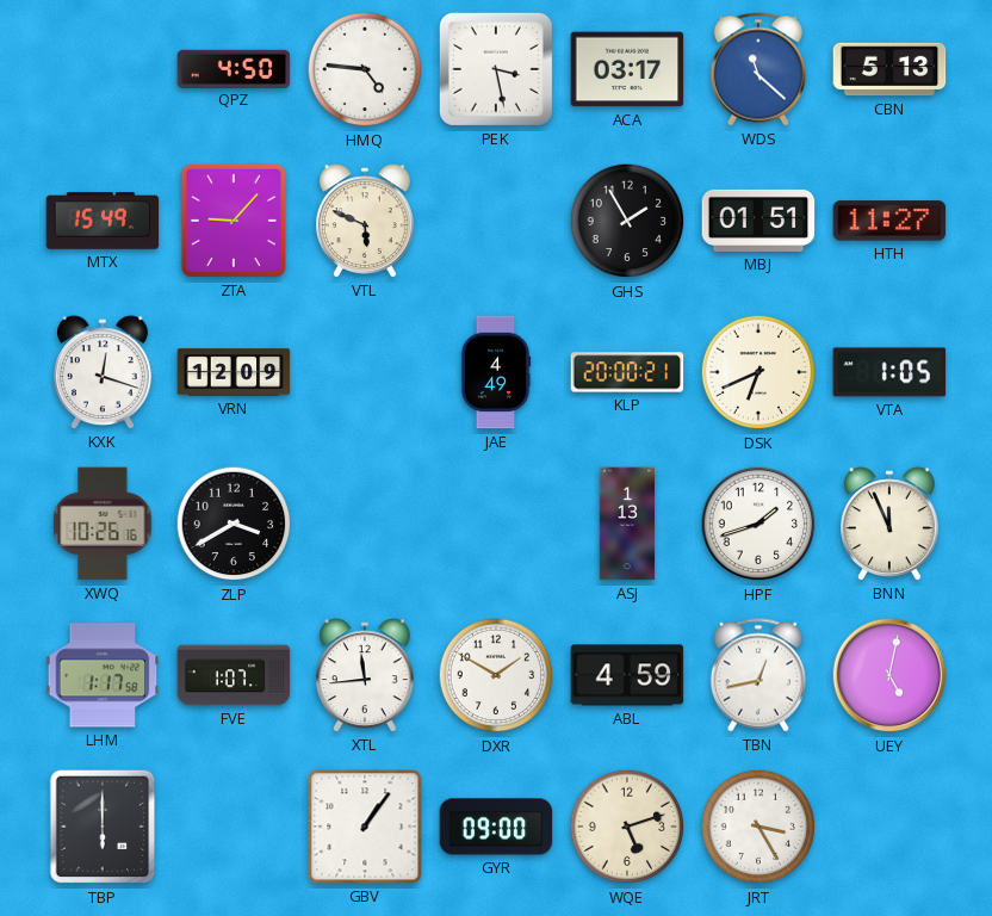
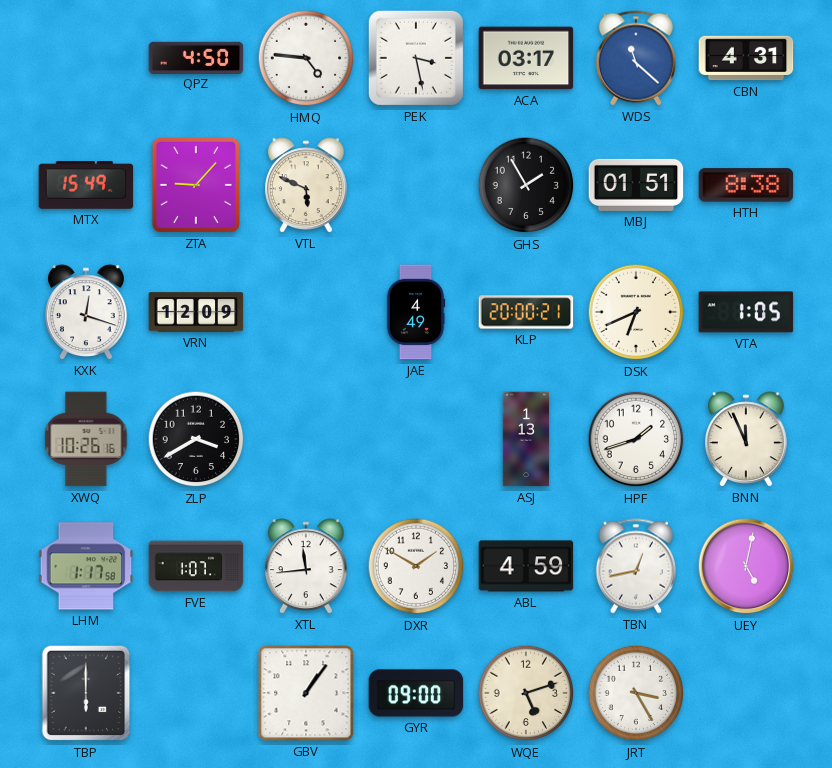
CBN: 5:13 -> 4:31
HTH: 11:27 -> 8:38
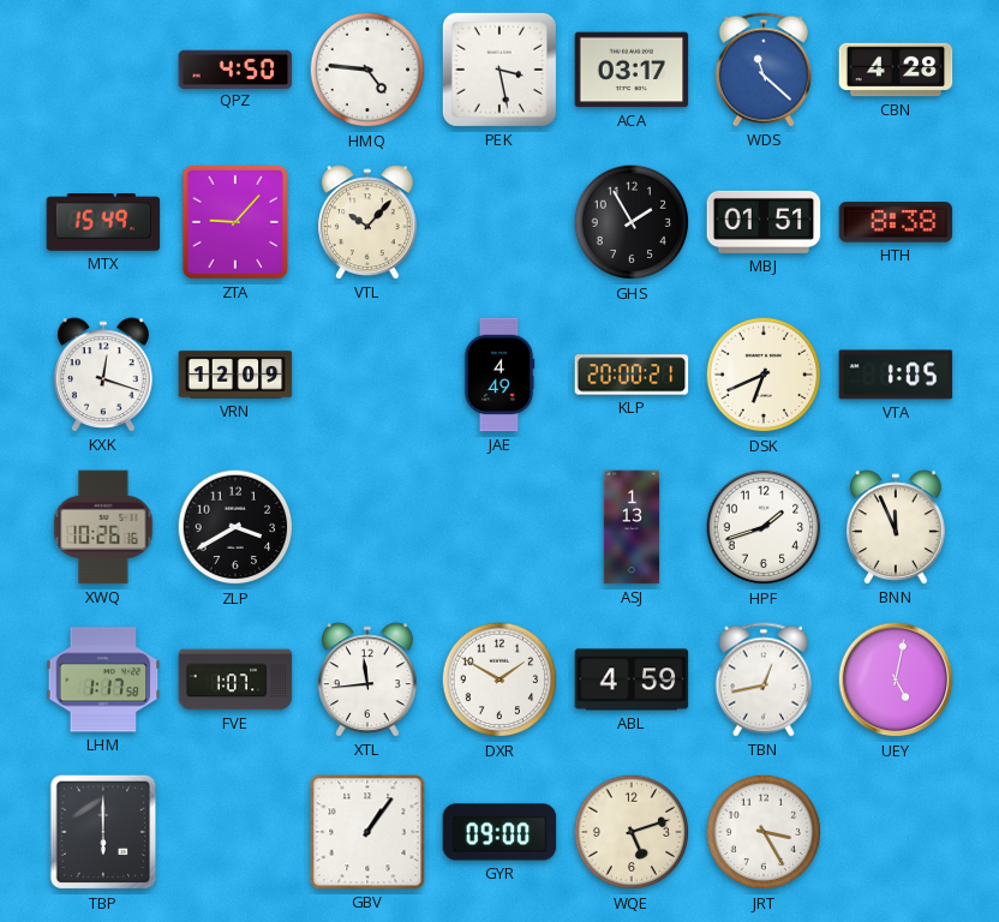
CBN: 4:31 -> 4:28
VTL: 5:49 -> 10:07
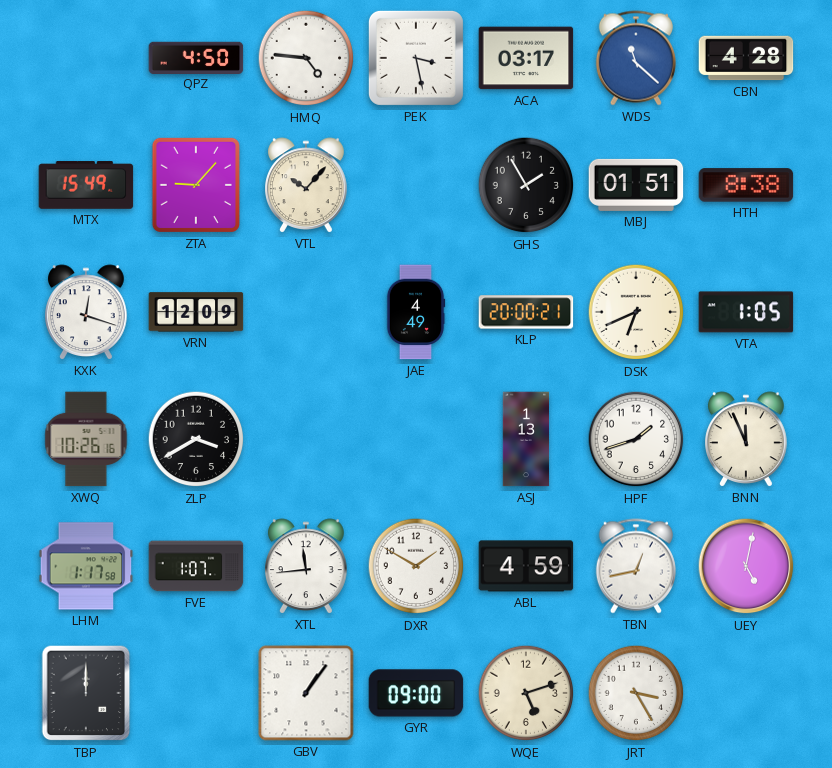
TBP: 6:00 -> 12:00
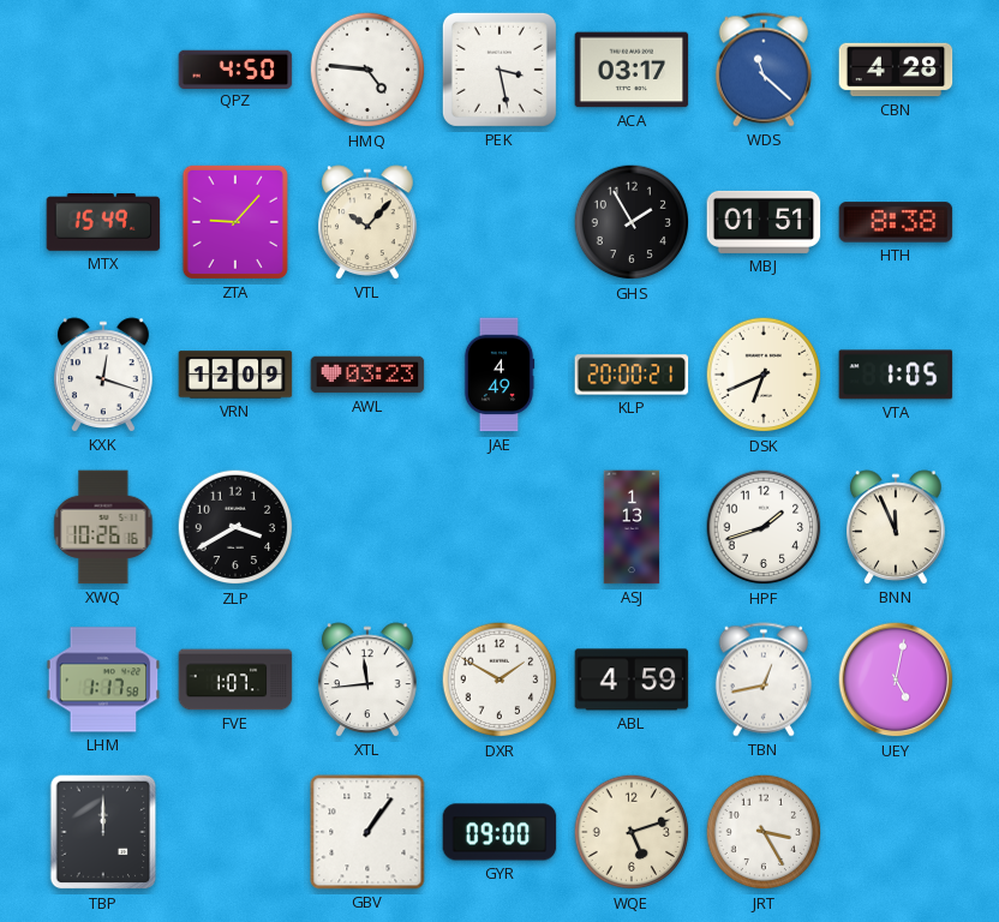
AWL: none -> 03:23
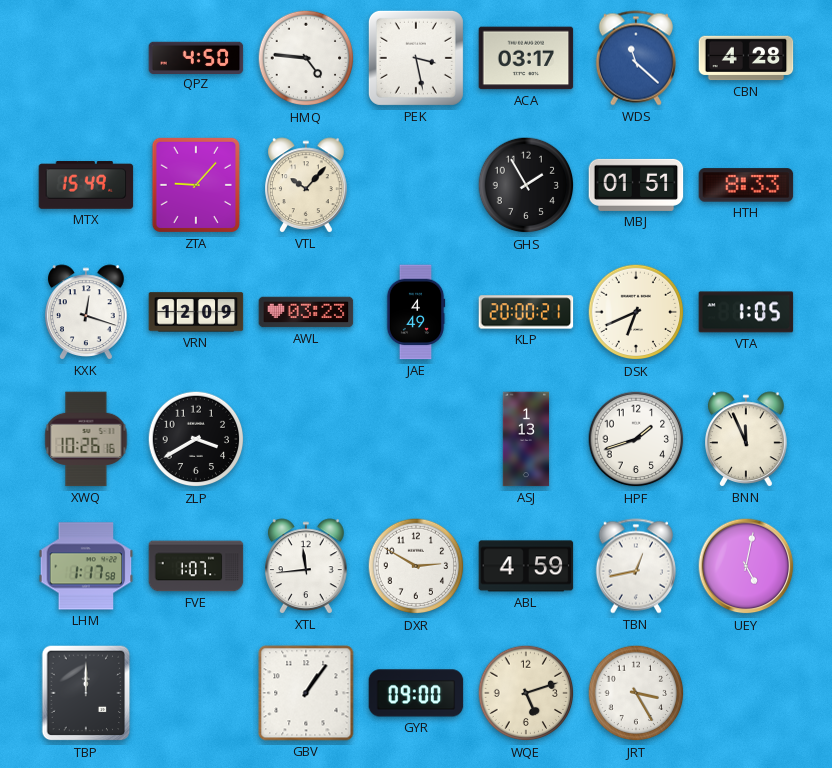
HTH: 8:38 -> 8:33
DXR: 1:50 -> 2:50
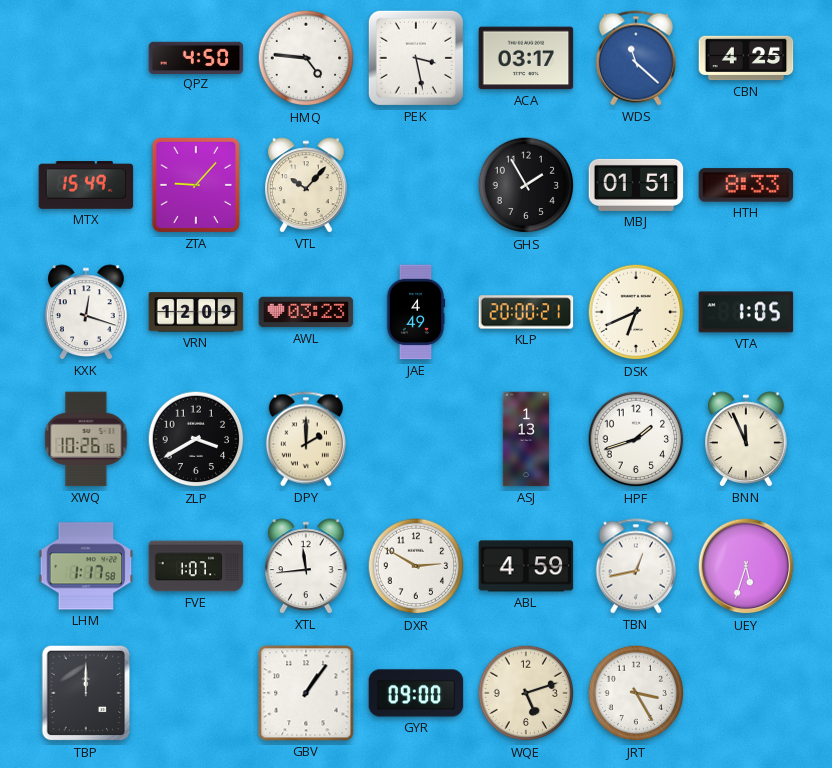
CBN: 4:28 -> 4:25
DPY: none -> 2:00
UEY: 5:02 -> 5:33
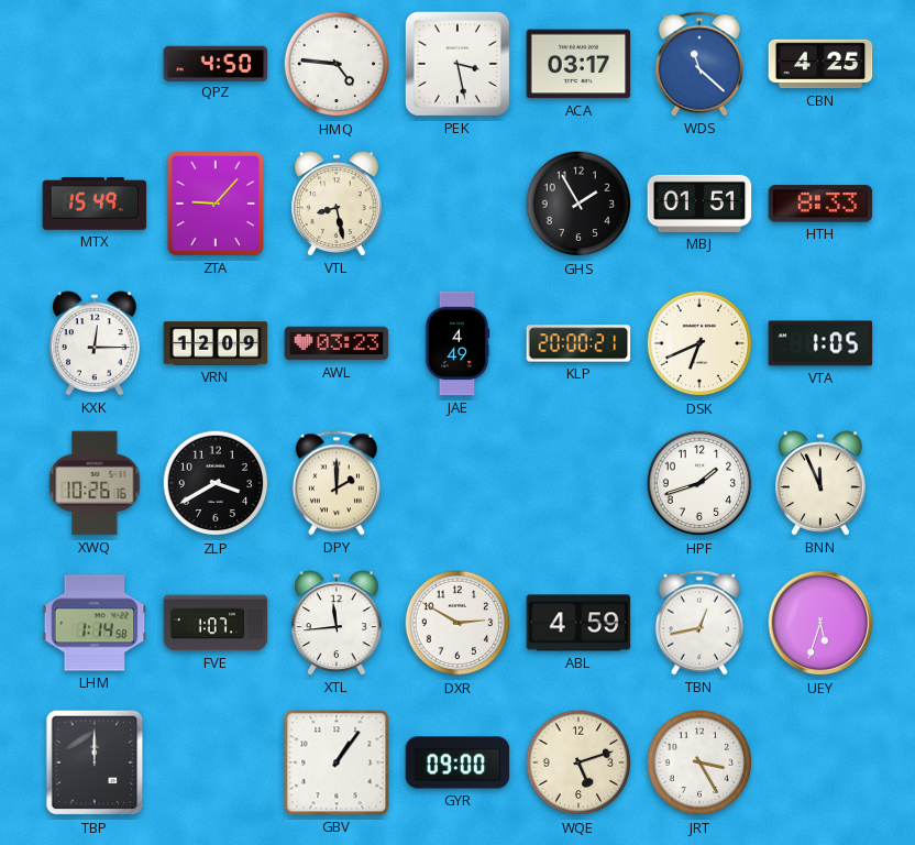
VTL: 10:07 -> 8:28
KXK: 12:18 -> 12:15
ASJ: 1:13 -> none
LHM: 1:17 -> 1:14
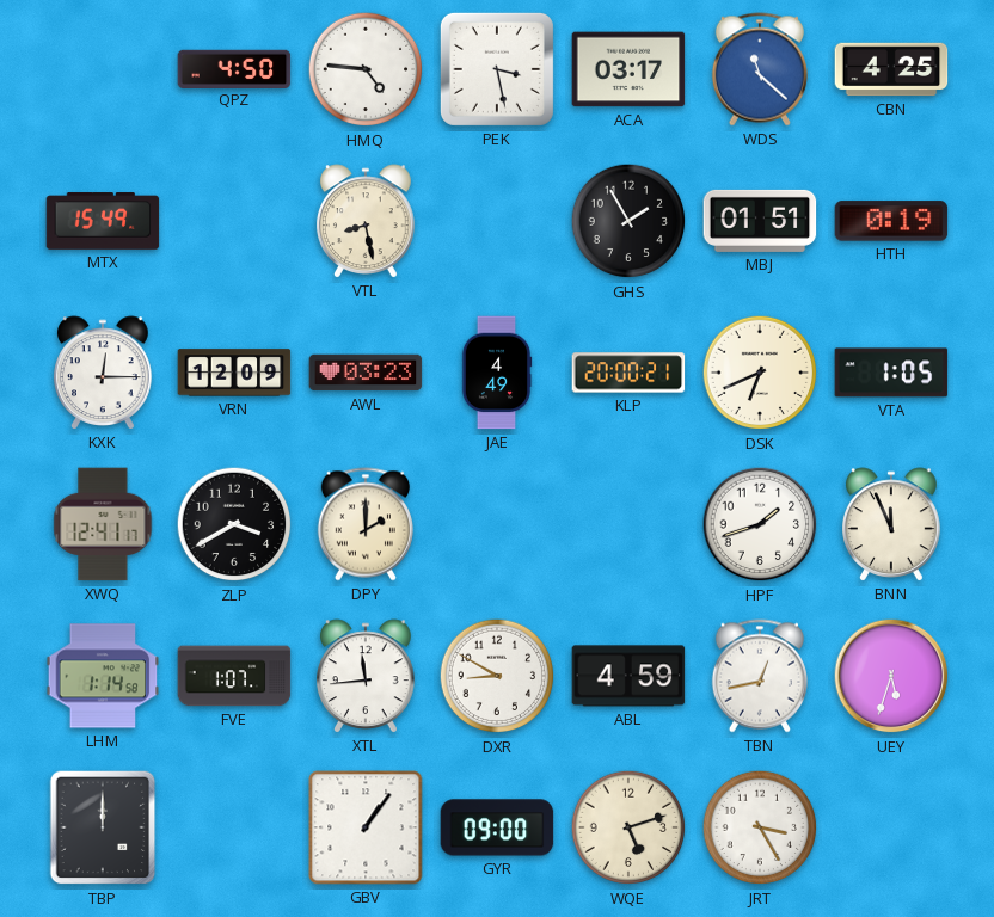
ZTA: 9:07 -> none
HTH: 8:33 -> 0:19
XWQ: 10:26 -> 12:41
DXR: 2:50 -> 8:50
